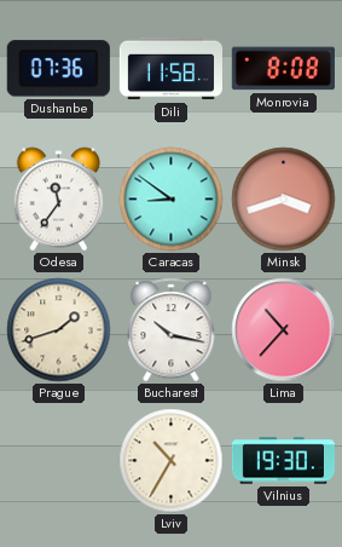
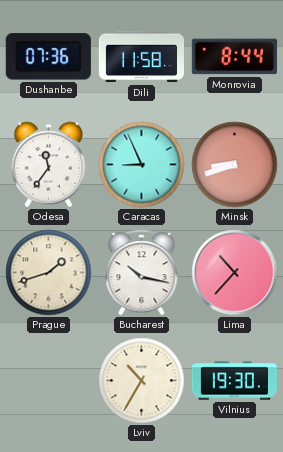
Monrovia: 8:08 -> 8:44
Caracas: 8:51 -> 8:56
Minsk: 3:42 -> 8:42
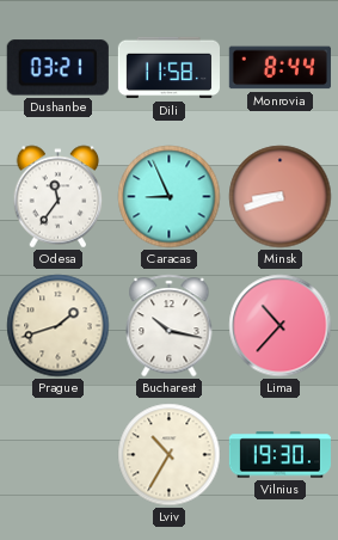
Dushanbe: 07:36 -> 03:21
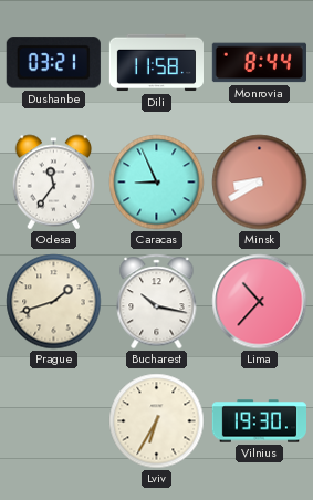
Minsk: 8:42 -> 8:40
Lviv: 10:35 -> 6:35
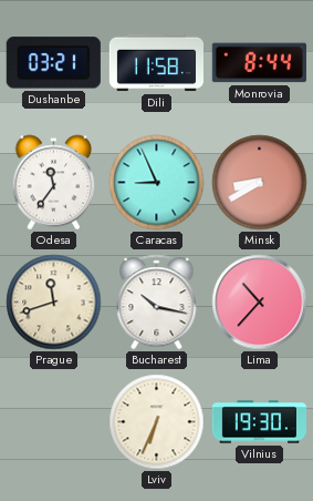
Prague: 1:42 -> 11:42
Lviv: 6:35 -> 6:34
